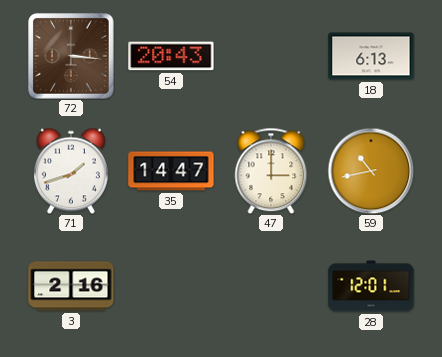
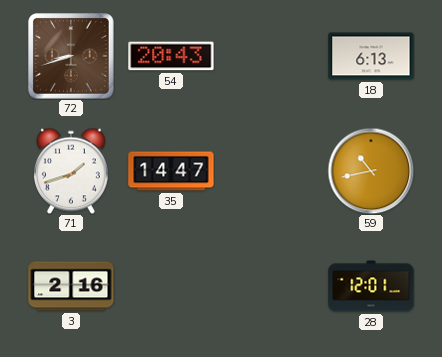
72: 3:16 -> 8:42
47: 3:00 -> none
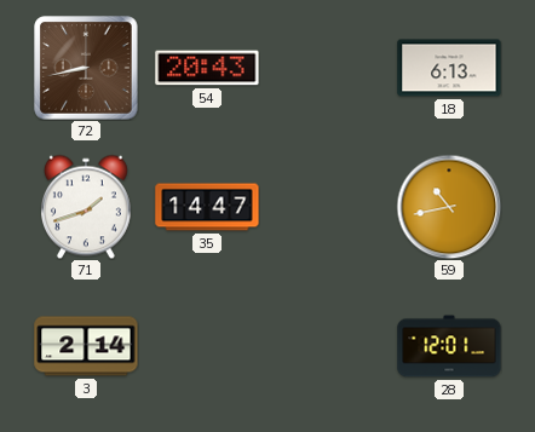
72: 8:42 -> 8:43
3: 2:16 -> 2:14
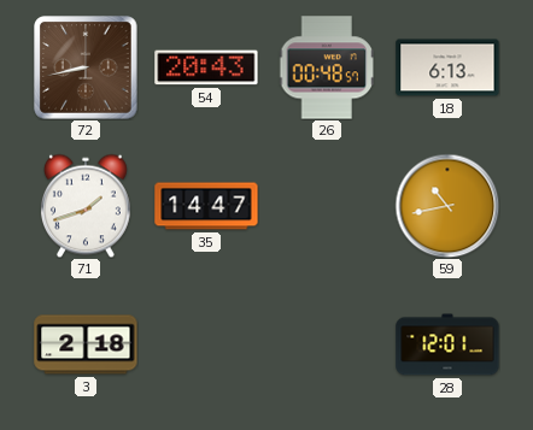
26: none -> 00:48
3: 2:14 -> 2:18
